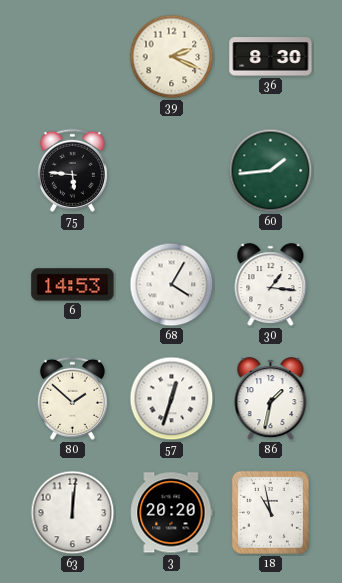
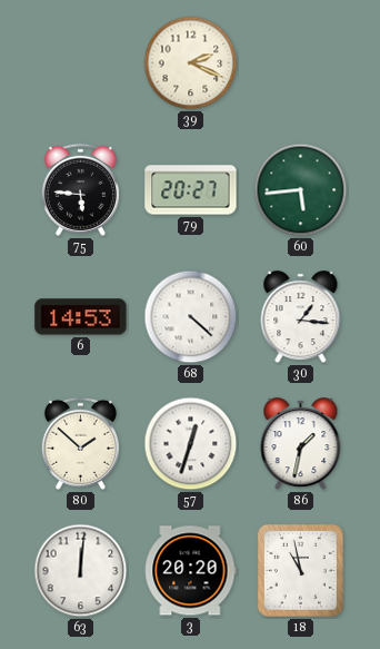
36: 8:30 -> none
79: none -> 20:27
60: 1:44 -> 5:44
68: 4:05 -> 4:22
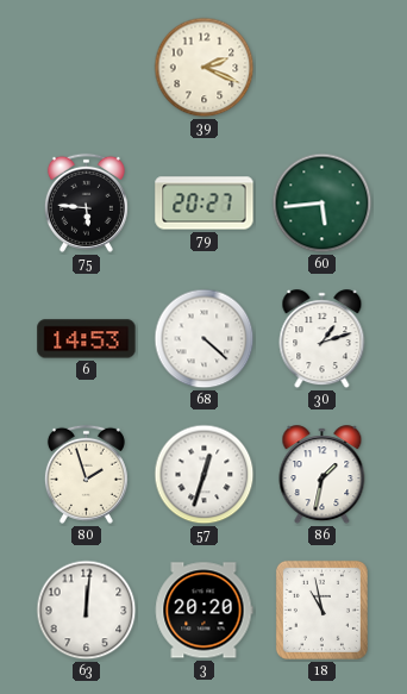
30: 1:16 -> 1:12
80: 1:52 -> 1:57
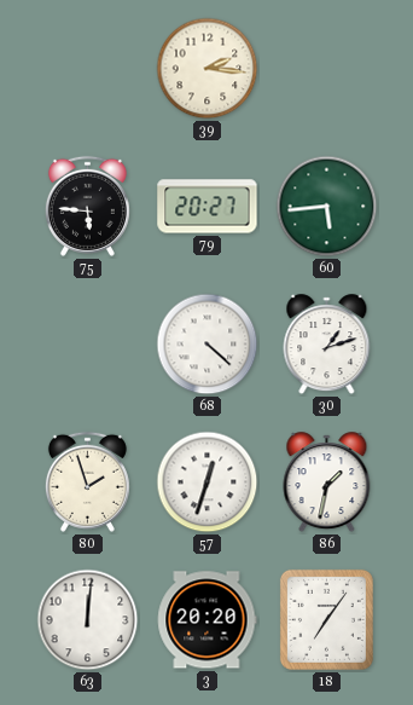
39: 2:19 -> 2:16
6: 14:53 -> none
18: 10:58 -> 7:06
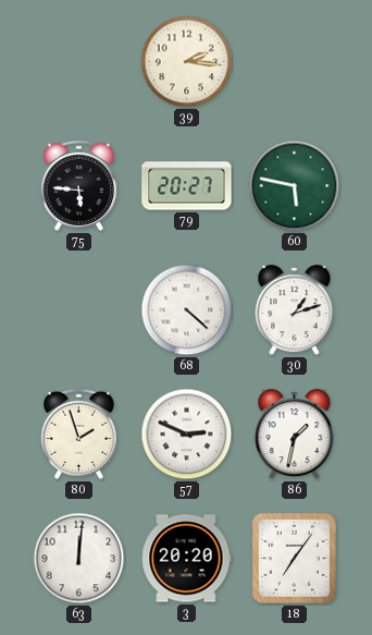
60: 5:44 -> 5:47
57: 12:33 -> 2:49
